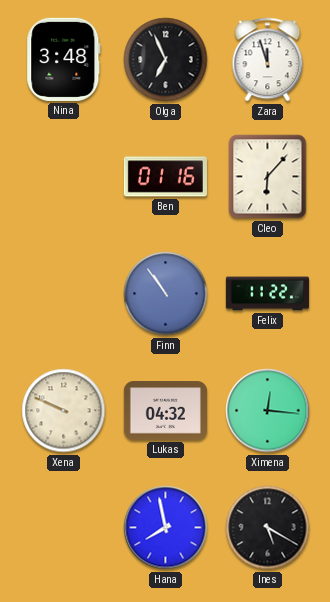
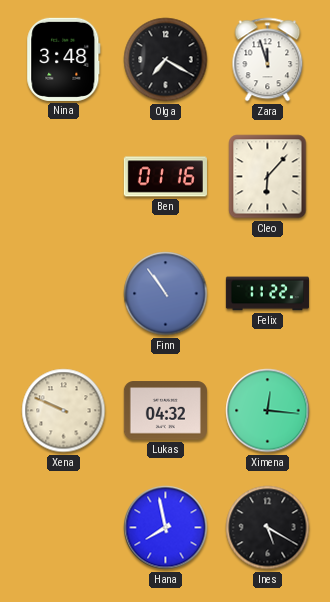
Olga: 6:56 -> 7:20
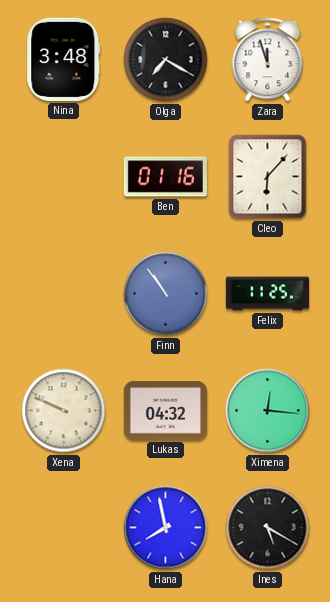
Felix: 11:22 -> 11:25
